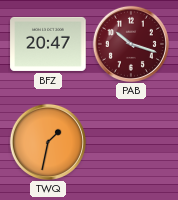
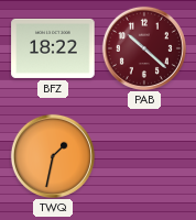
BFZ: 20:47 -> 18:22
PAB: 10:18 -> 10:22
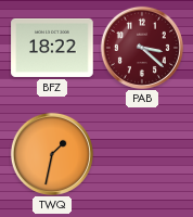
PAB: 10:22 -> 3:22
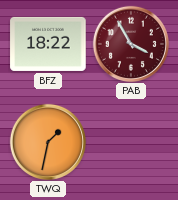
PAB: 3:22 -> 3:55
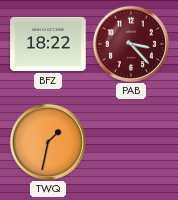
PAB: 3:55 -> 3:23
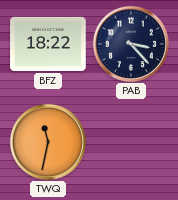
PAB dial: burgundy -> navy
TWQ: 1:32 -> 11:32
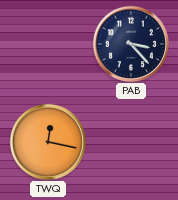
BFZ: 18:22 -> none
TWQ: 11:32 -> 12:17
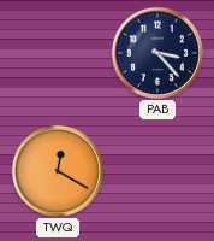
TWQ: 12:17 -> 12:20
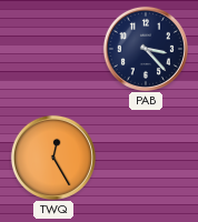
TWQ: 12:20 -> 12:25
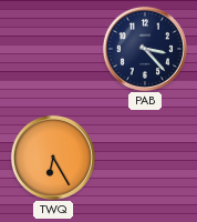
TWQ: 12:25 -> 6:25
